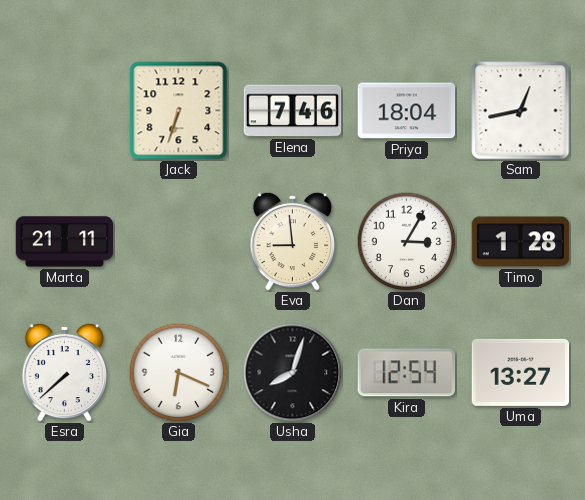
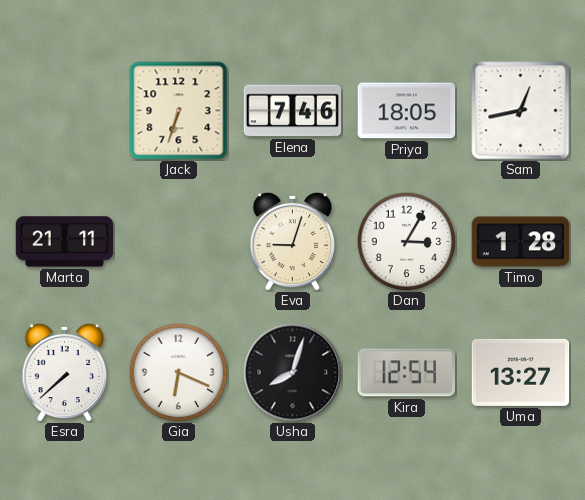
Priya: 18:04 -> 18:05
Eva: 8:59 -> 9:03
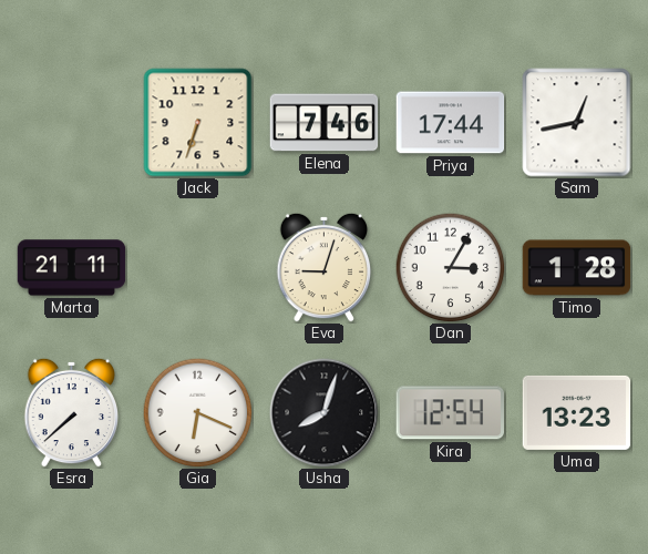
Priya: 18:05 -> 17:44
Uma: 13:27 -> 13:23
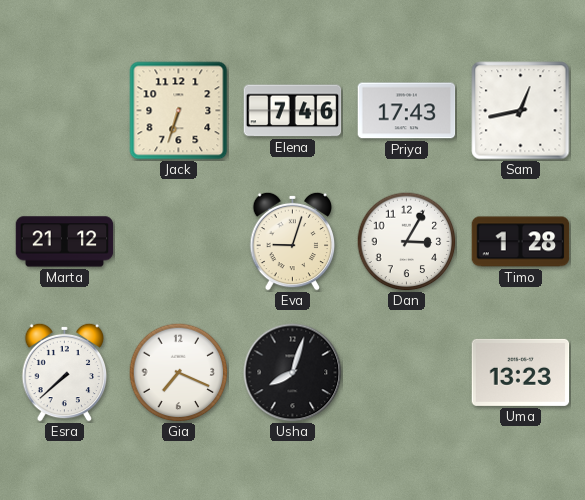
Priya: 17:44 -> 17:43
Marta: 21:11 -> 21:12
Gia: 6:19 -> 7:19
Kira: 12:54 -> none
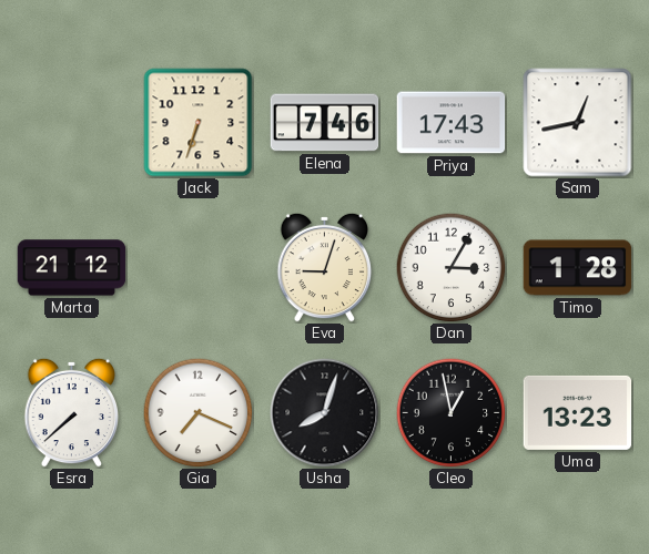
Cleo: none -> 12:58
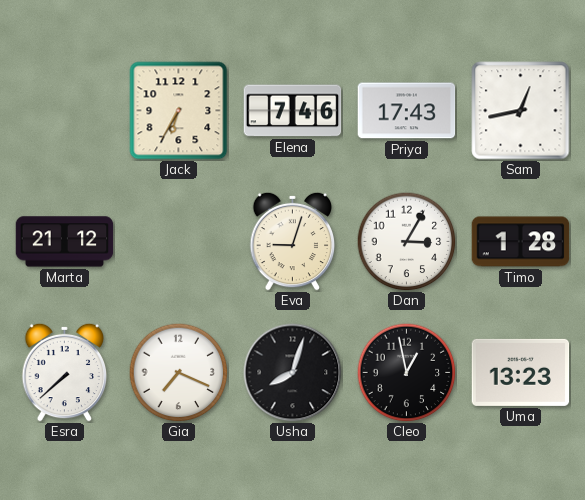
Jack: 6:33 -> 6:35
